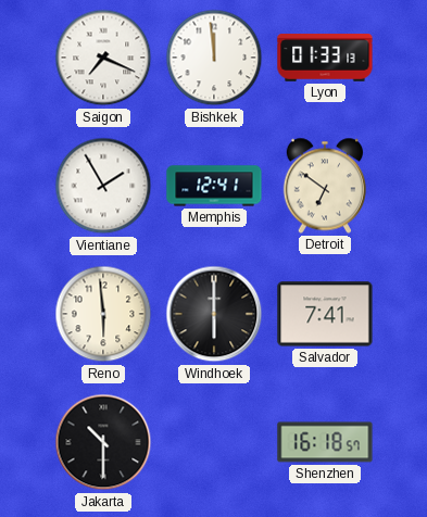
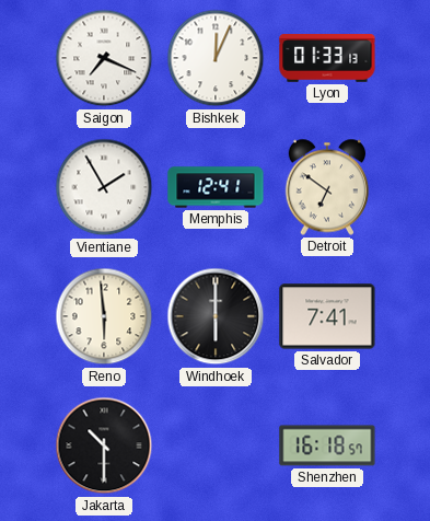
Bishkek: 11:59 -> 12:04
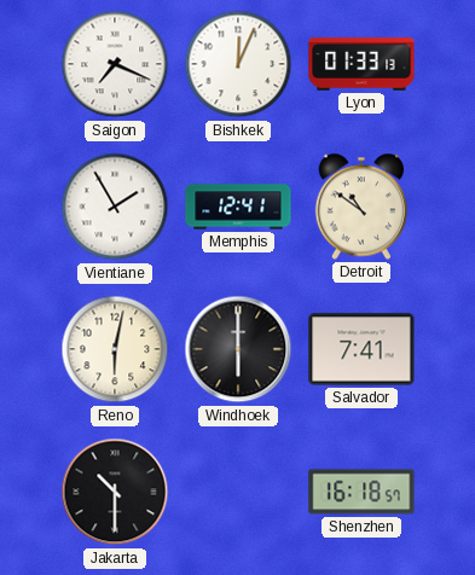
Detroit: 6:51 -> 10:51
Reno: 5:59 -> 6:02
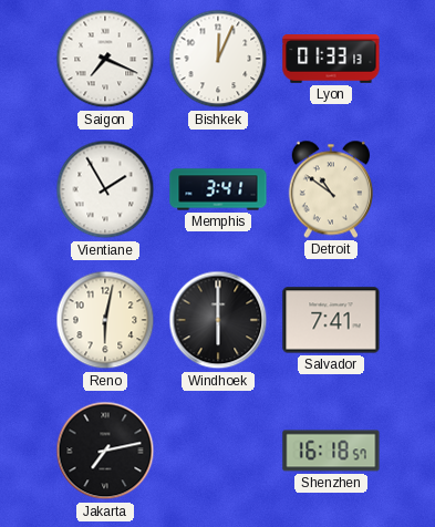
Memphis: 12:41 -> 3:41
Jakarta: 10:30 -> 7:13
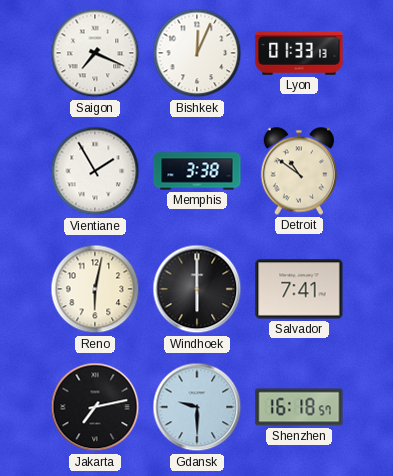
Memphis: 3:41 -> 3:38
Gdansk: none -> 9:30
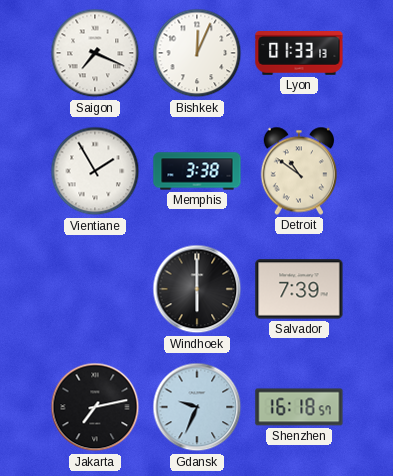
Reno: 6:02 -> none
Salvador: 7:41 -> 7:39
Gdansk: 9:30 -> 9:34
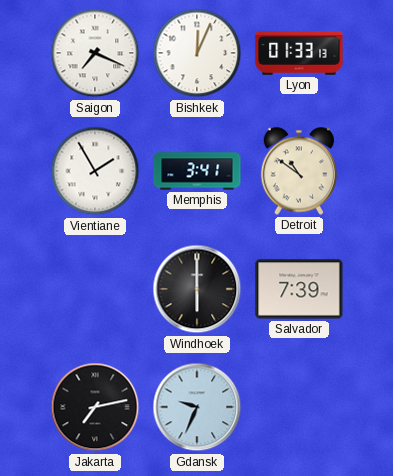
Memphis: 3:38 -> 3:41
Shenzhen: 16:18 -> none
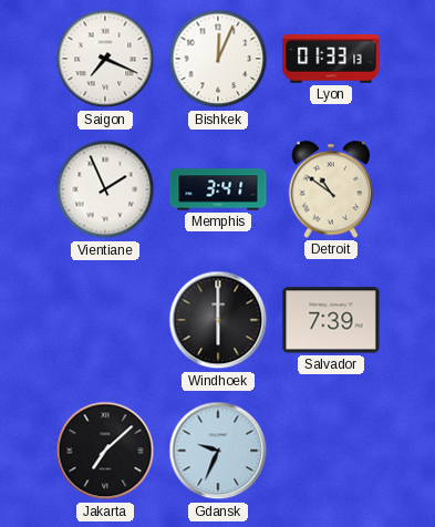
Vientiane: 1:55 -> 1:56
Jakarta: 7:13 -> 7:08
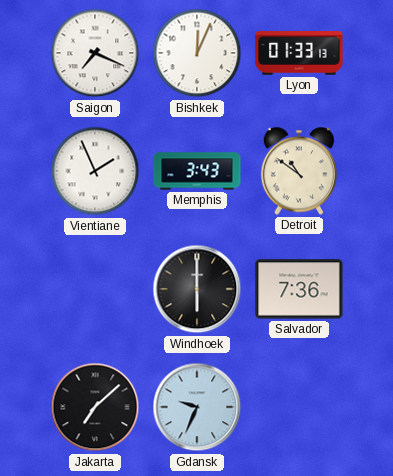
Memphis: 3:41 -> 3:43
Salvador: 7:39 -> 7:36
